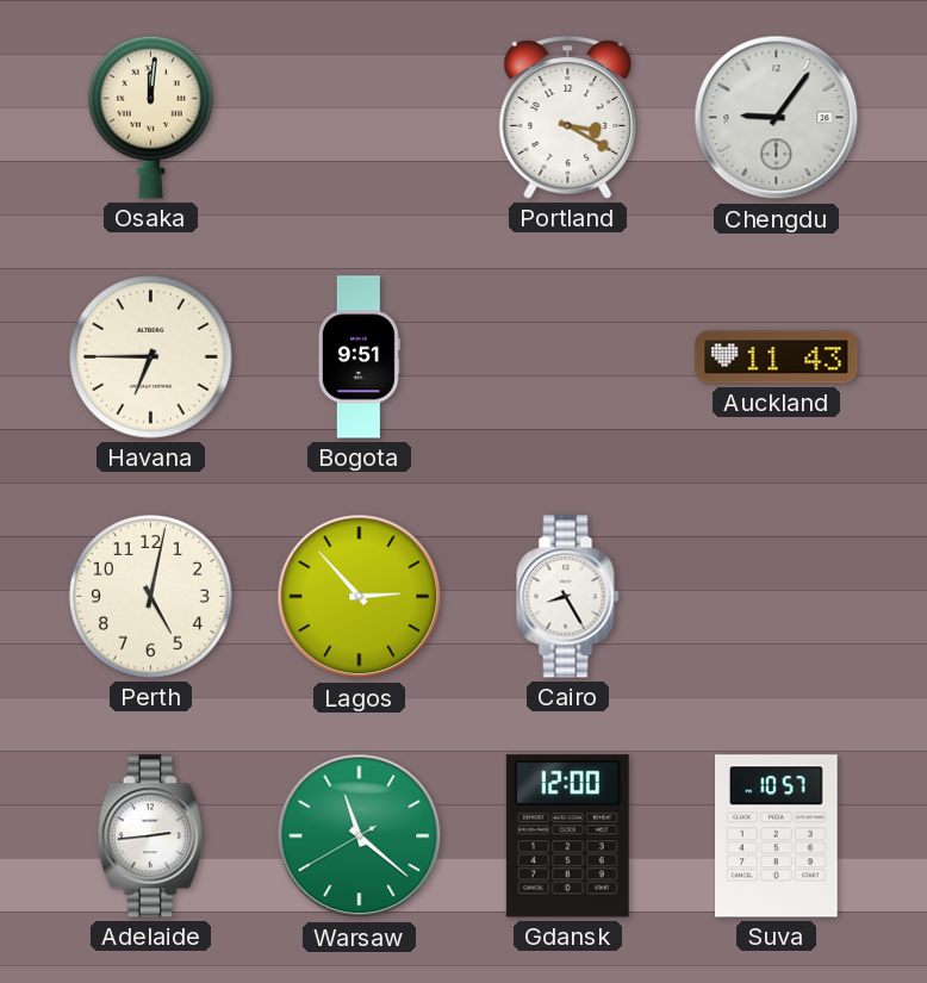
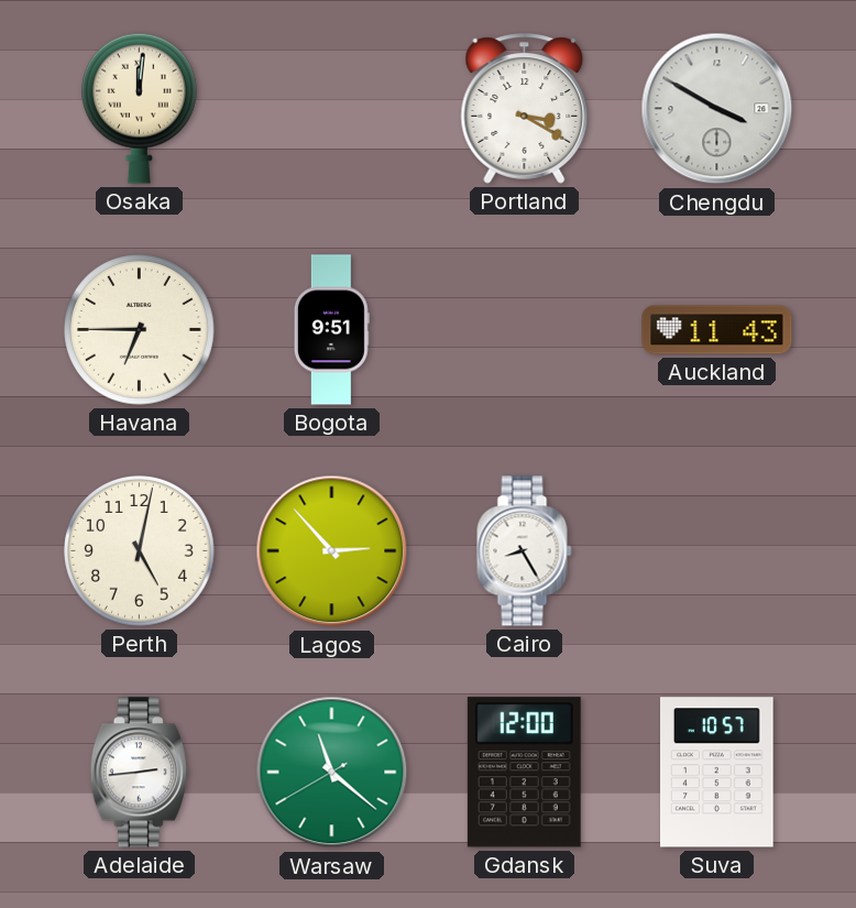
Chengdu: 9:06 -> 3:50
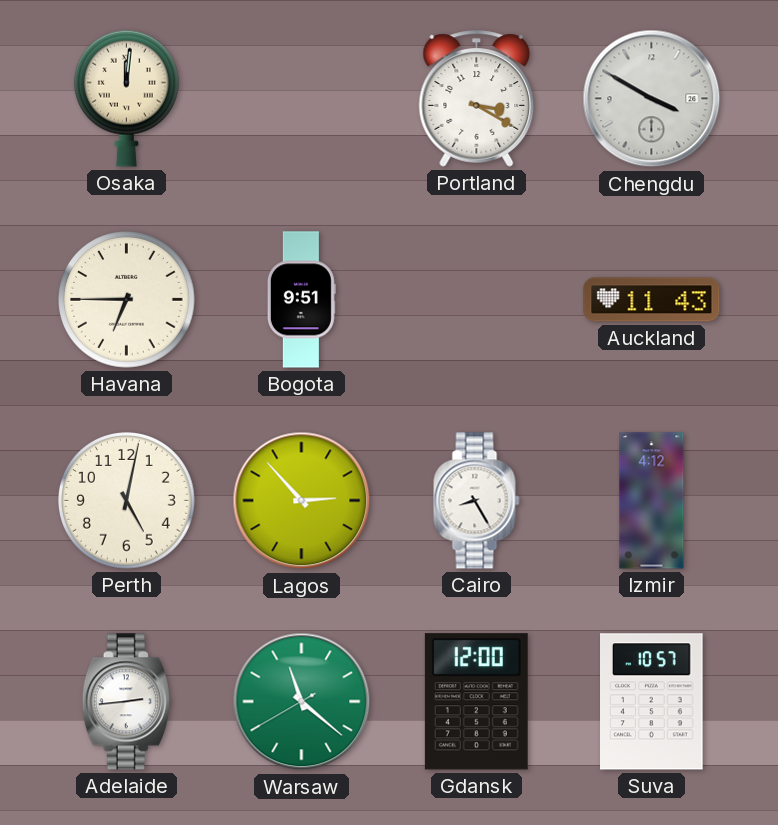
Izmir: none -> 4:12
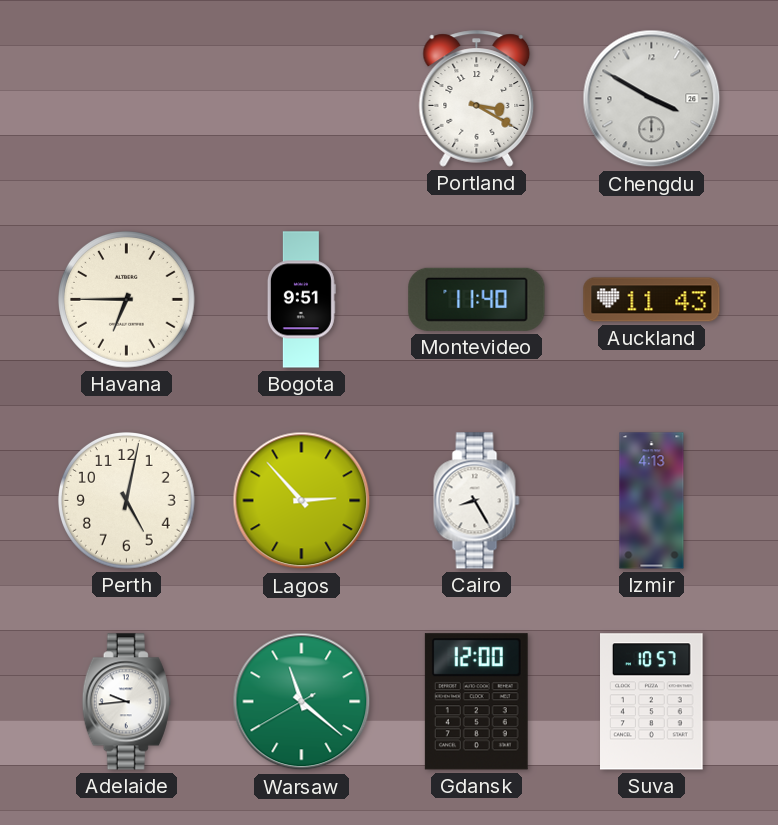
Osaka: 12:01 -> none
Montevideo: none -> 11:40
Izmir: 4:12 -> 4:13
Adelaide: 2:44 -> 9:44
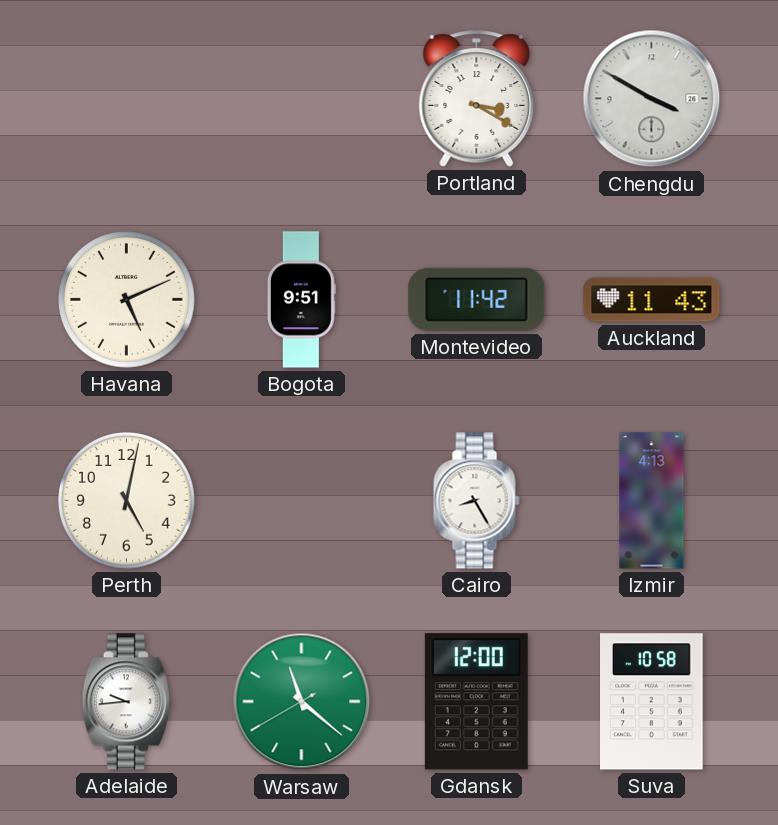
Havana: 6:45 -> 5:11
Montevideo: 11:40 -> 11:42
Lagos: 2:53 -> none
Suva: 10:57 -> 10:58
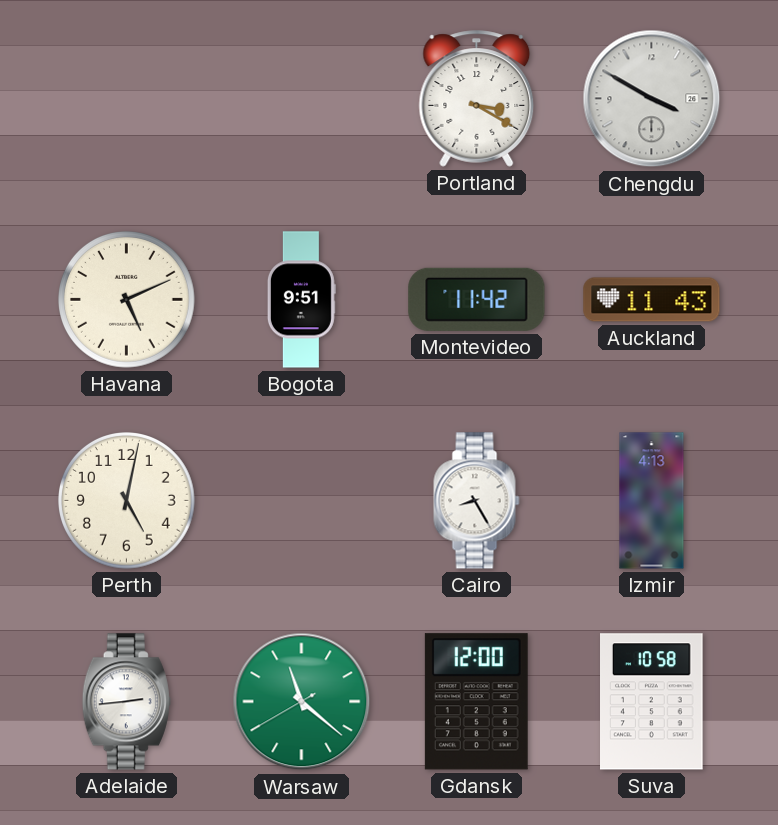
Adelaide: 9:44 -> 2:44
